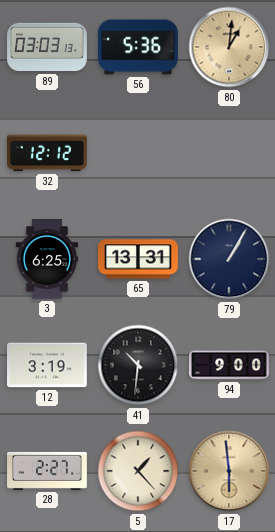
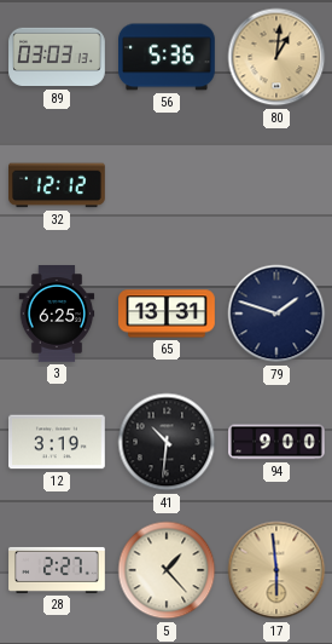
79: 1:05 -> 1:48
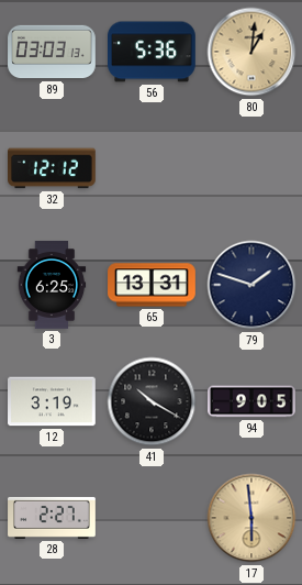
41: 10:31 -> 10:20
94: 9:00 -> 9:05
5: 1:23 -> none
